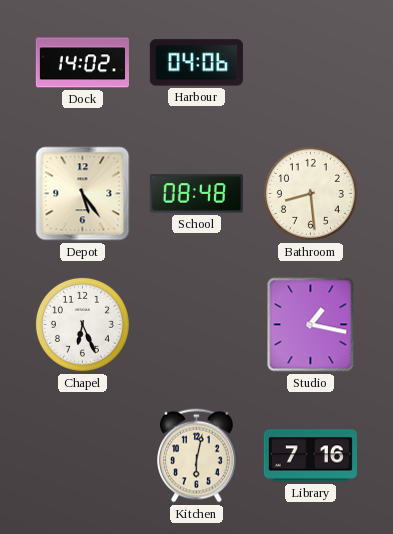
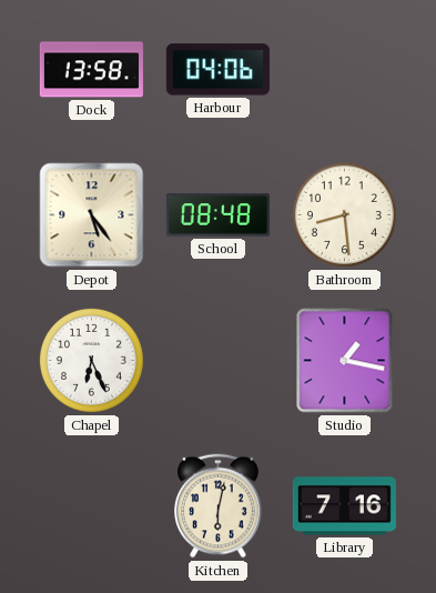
Dock: 14:02 -> 13:58
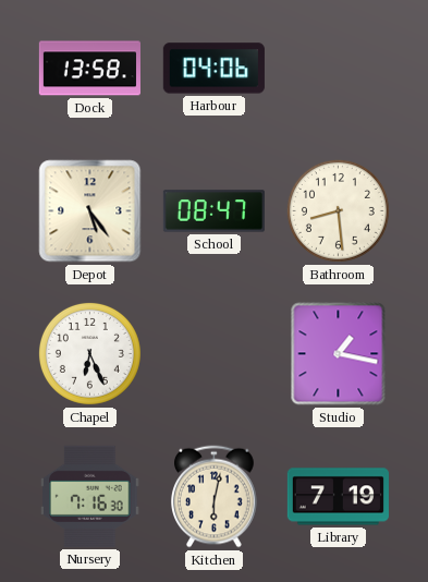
School: 08:48 -> 08:47
Nursery: none -> 7:16
Library: 7:16 -> 7:19
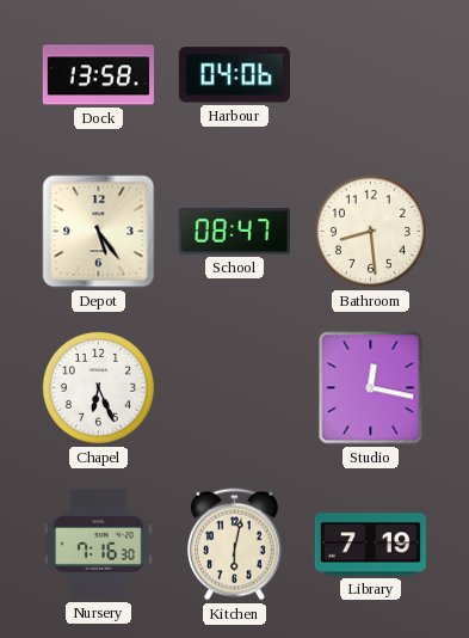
Studio: 1:17 -> 12:17
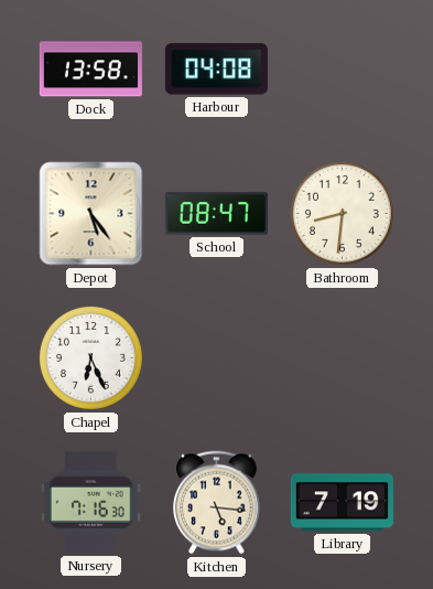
Harbour: 04:06 -> 04:08
Bathroom: 8:29 -> 8:31
Studio: 12:17 -> none
Kitchen: 6:02 -> 5:16
